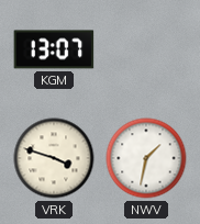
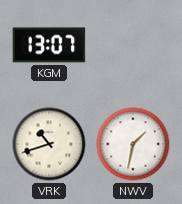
VRK: 3:48 -> 10:42
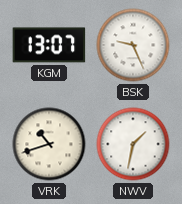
BSK: none -> 9:26
